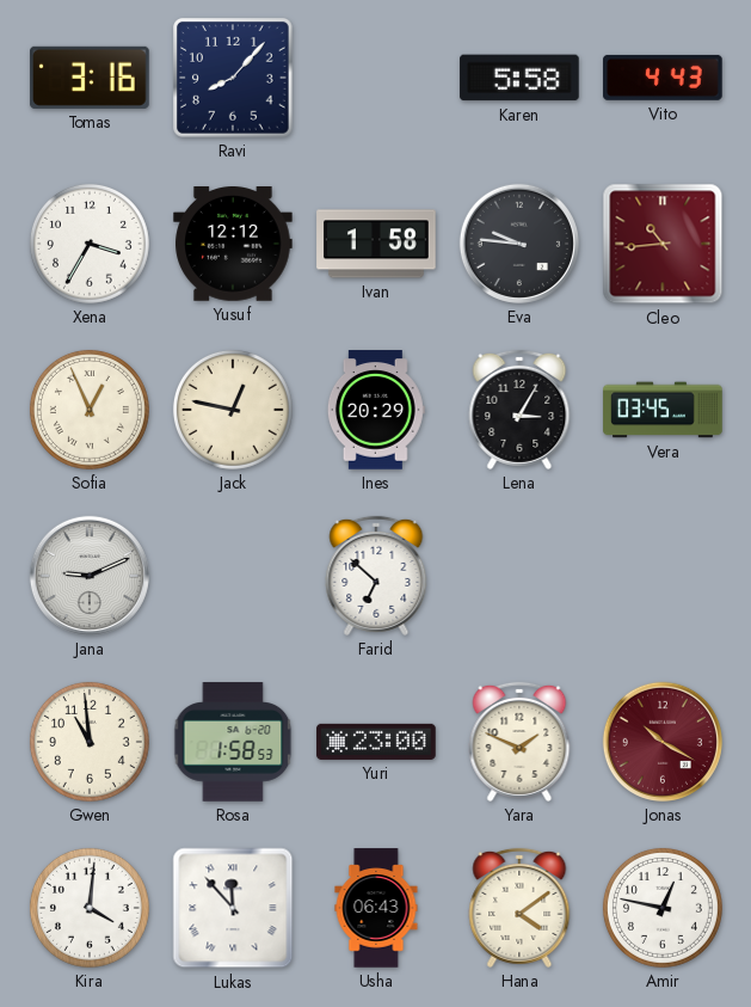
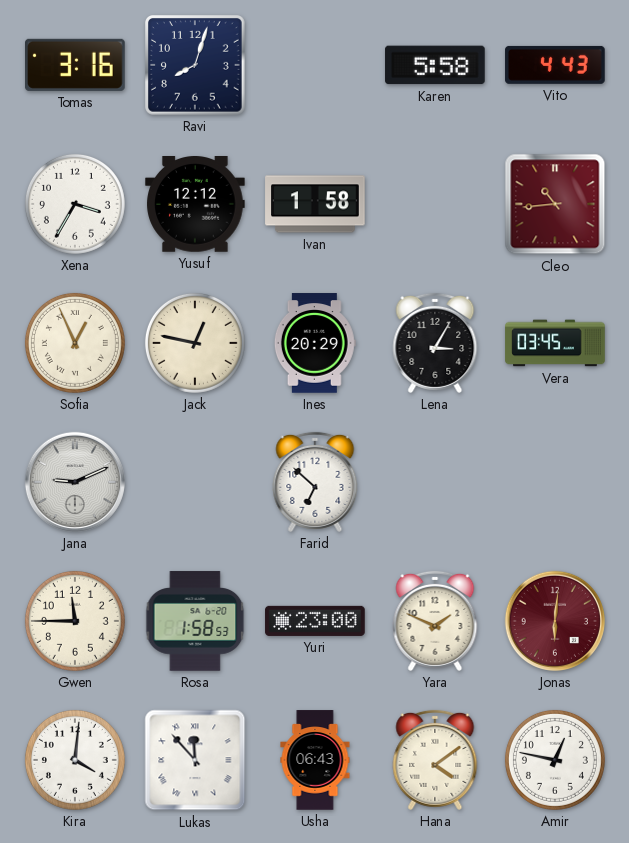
Ravi: 8:07 -> 8:03
Eva: 9:46 -> none
Gwen: 10:59 -> 11:45
Jonas: 10:20 -> 6:01
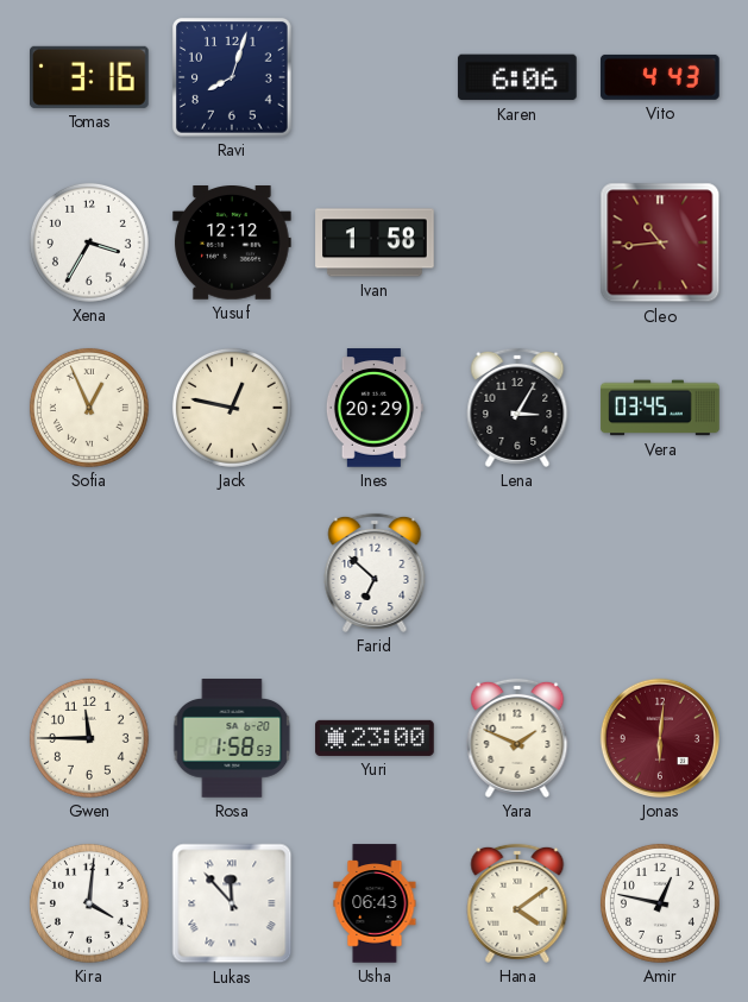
Karen: 5:58 -> 6:06
Jana: 9:11 -> none
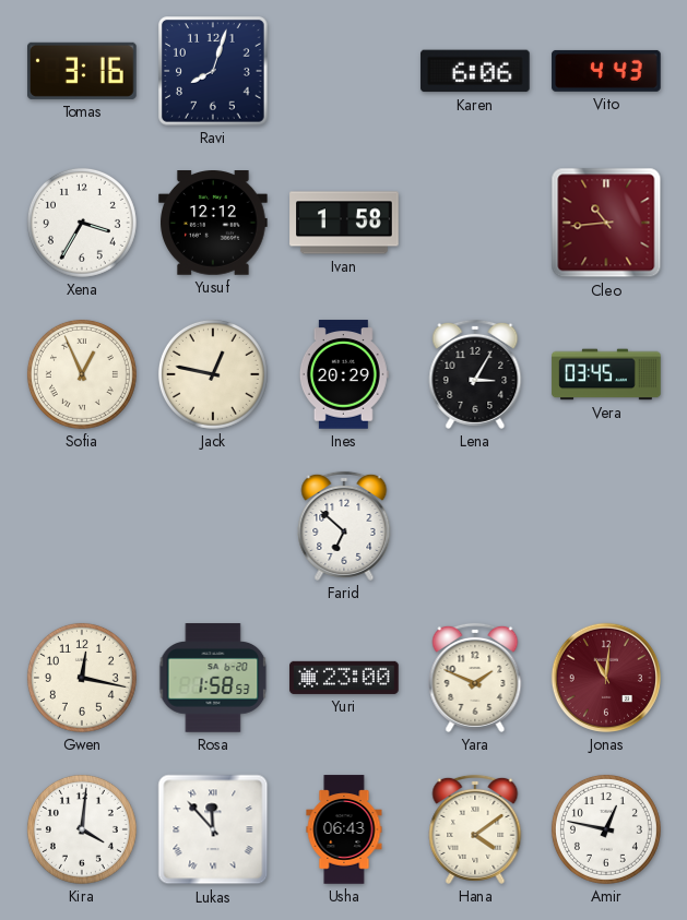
Gwen: 11:45 -> 12:17
Jonas: 6:01 -> 11:01
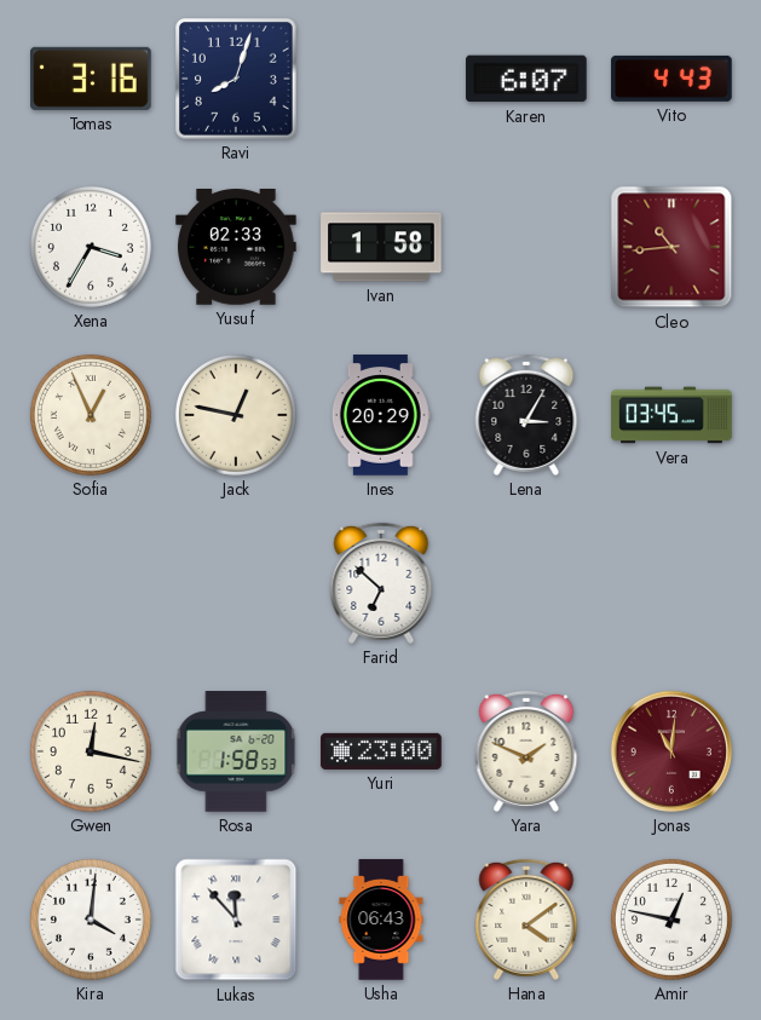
Karen: 6:06 -> 6:07
Yusuf: 12:12 -> 02:33
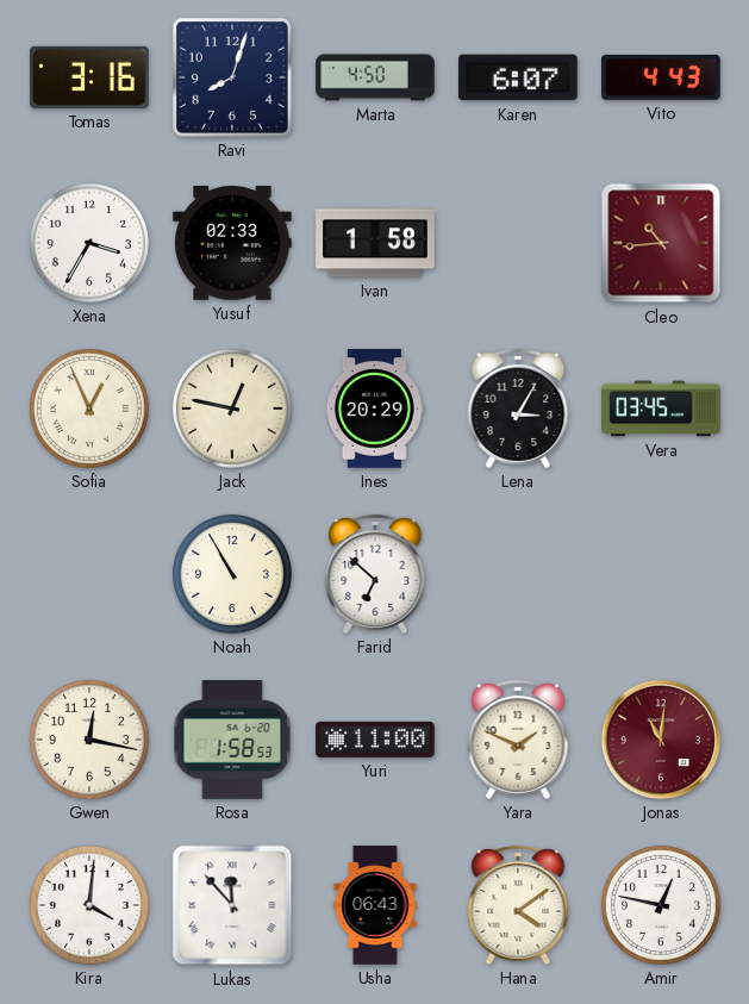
Marta: none -> 4:50
Noah: none -> 10:55
Yuri: 23:00 -> 11:00
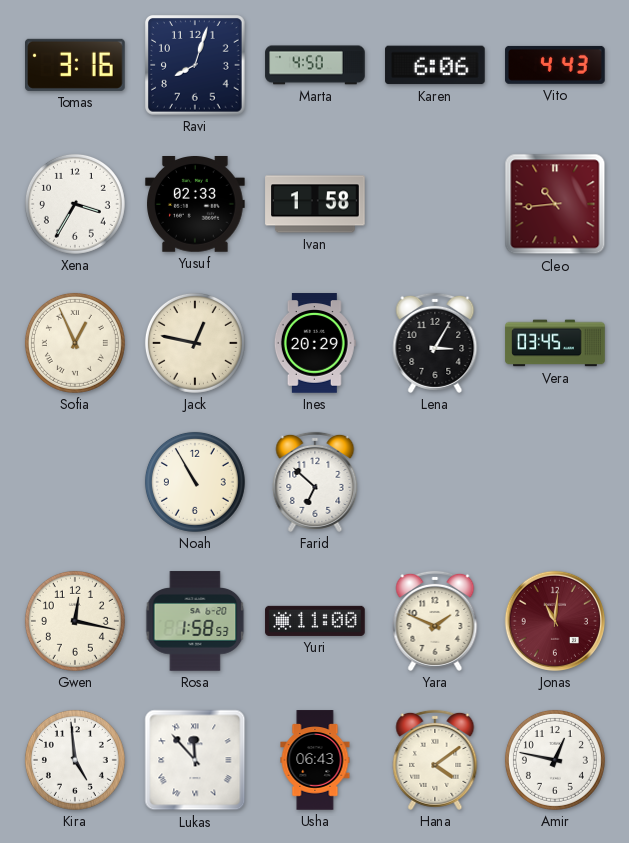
Karen: 6:07 -> 6:06
Kira: 4:01 -> 4:59
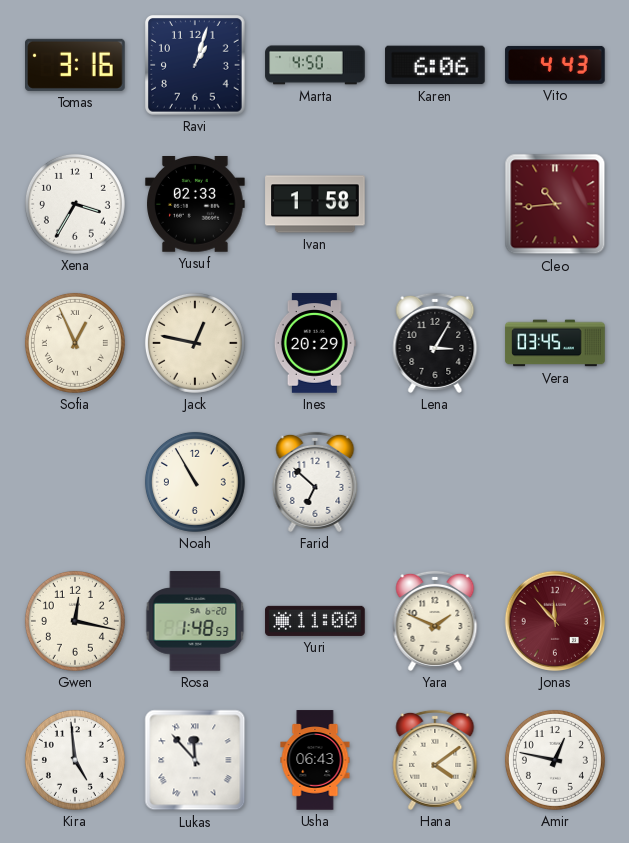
Ravi: 8:03 -> 1:03
Rosa: 1:58 -> 1:48
Jonas: 11:01 -> 11:53
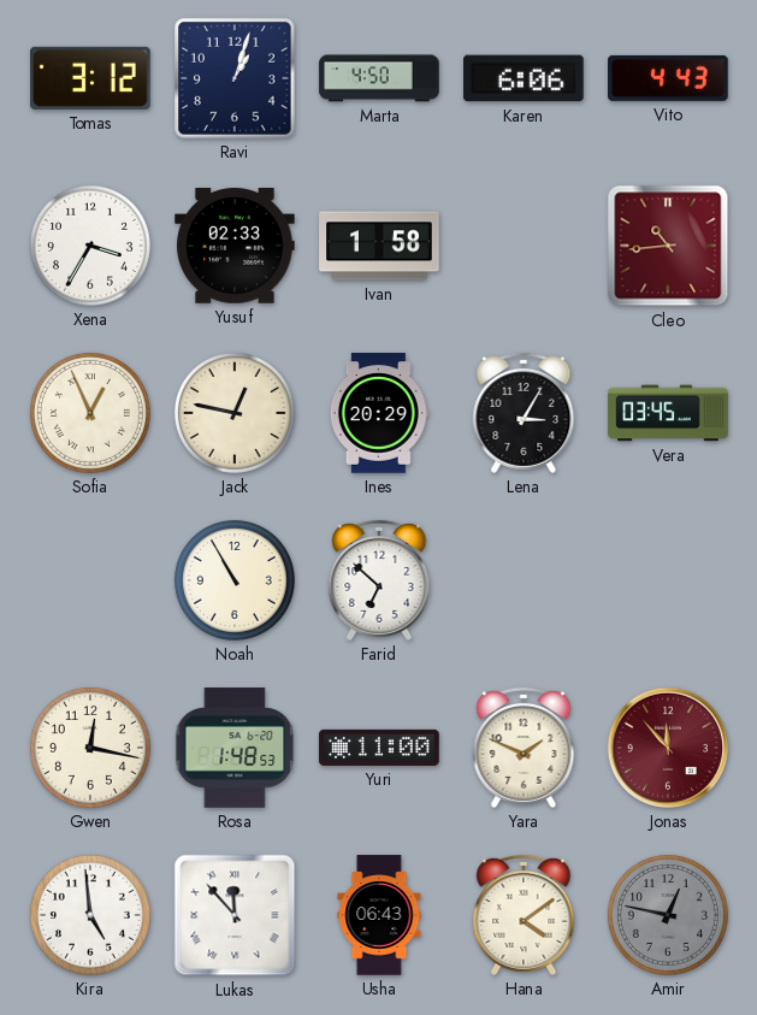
Tomas: 3:16 -> 3:12
Amir dial: white -> grey
